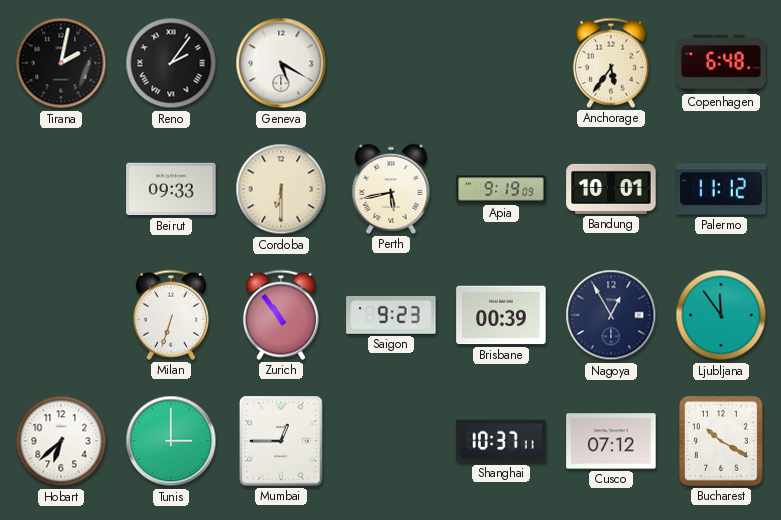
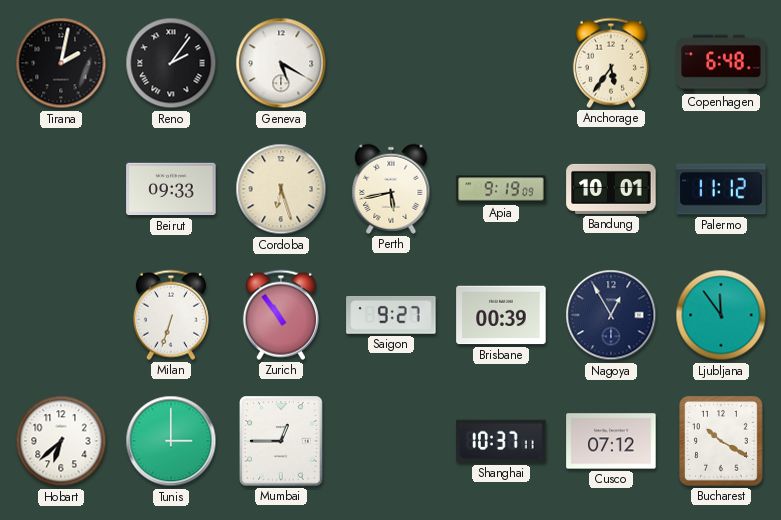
Cordoba: 6:30 -> 6:27
Saigon: 9:23 -> 9:27
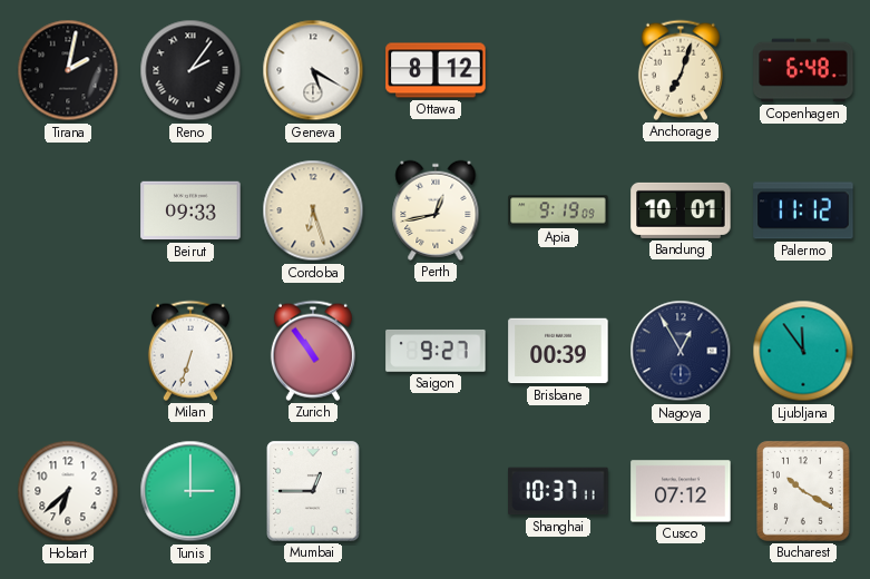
Ottawa: none -> 8:12
Anchorage: 5:36 -> 7:03
Perth: 5:43 -> 12:43
